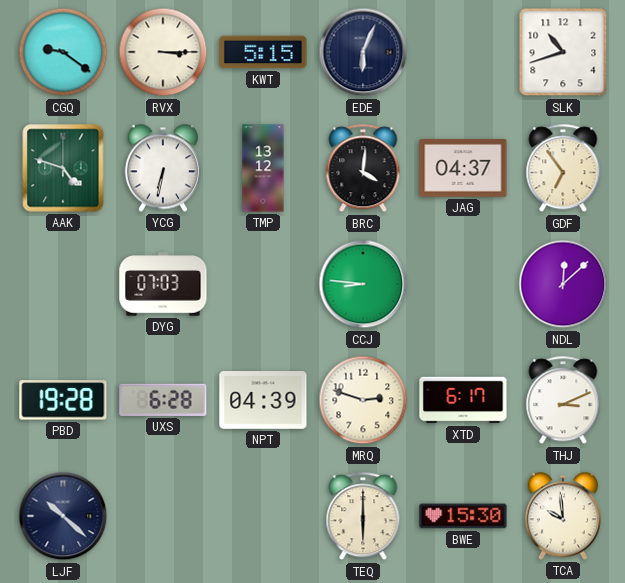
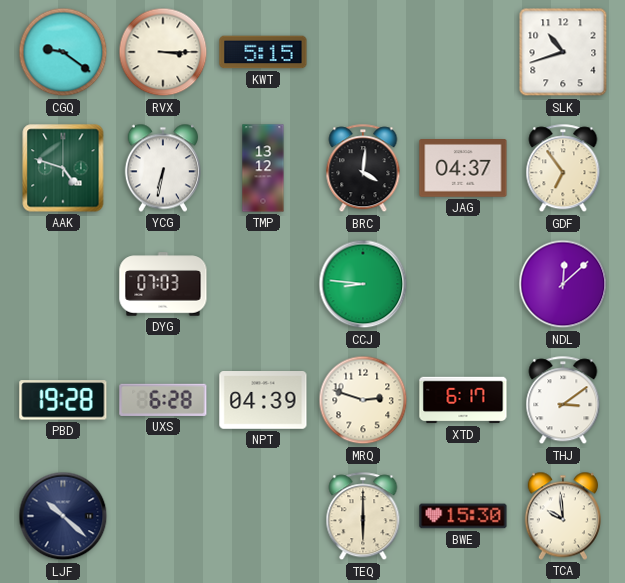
EDE: 6:04 -> none
THJ: 3:11 -> 3:09
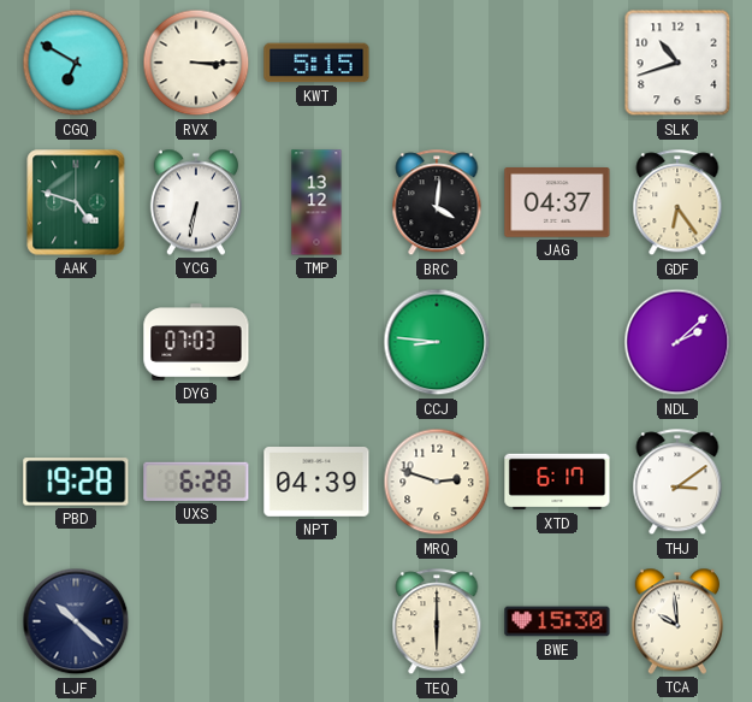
CGQ: 9:21 -> 6:50
GDF: 6:54 -> 6:24
NDL: 12:08 -> 2:08
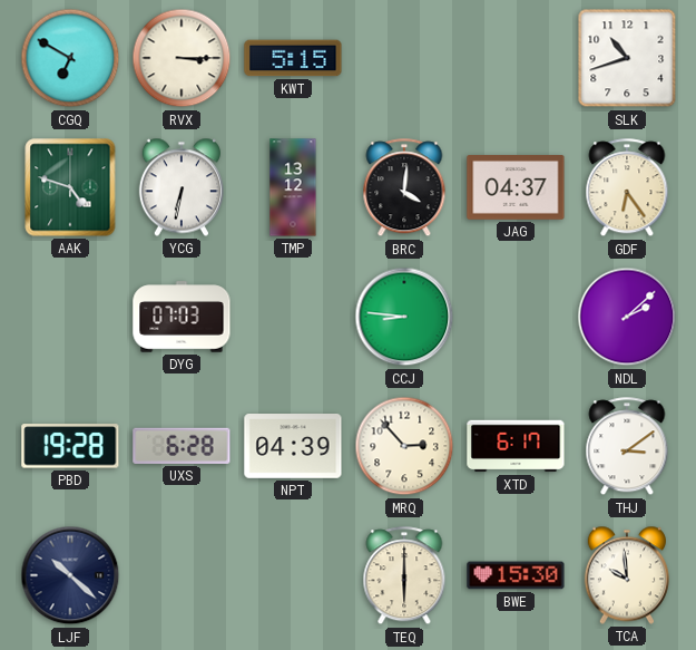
MRQ: 2:48 -> 2:53
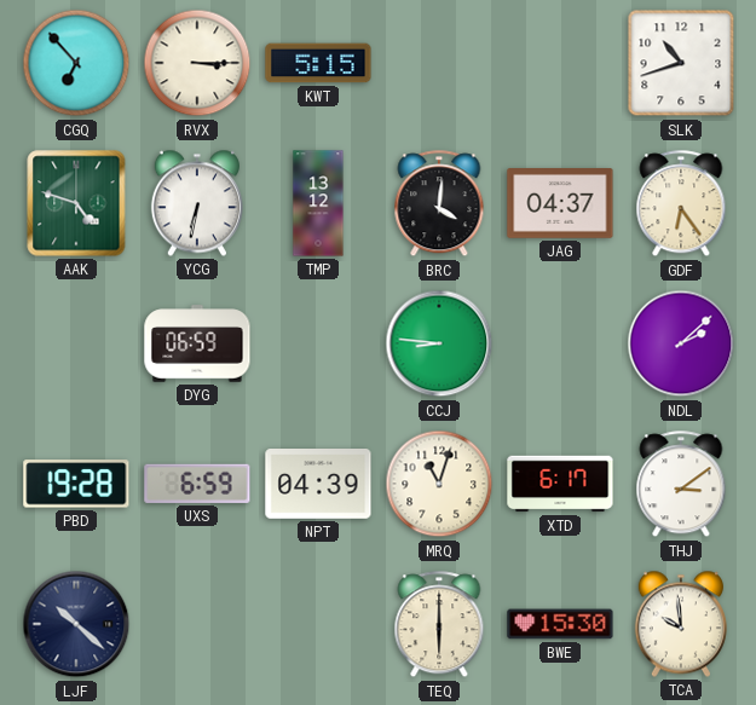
CGQ: 6:50 -> 6:53
DYG: 07:03 -> 06:59
UXS: 6:28 -> 6:59
MRQ: 2:53 -> 11:03
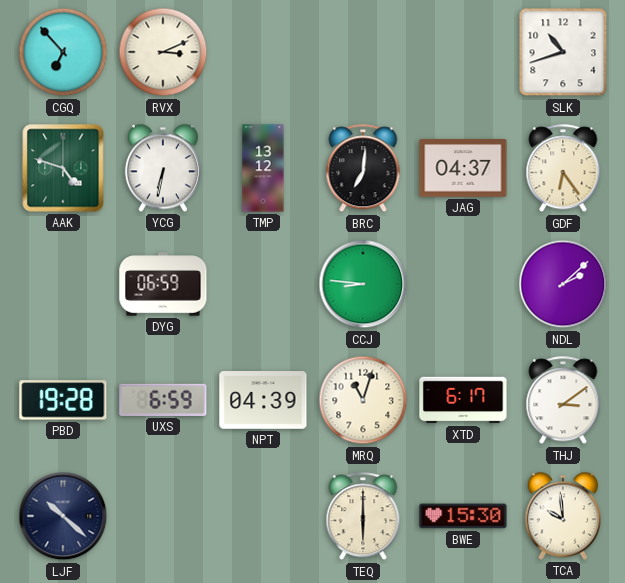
RVX: 3:15 -> 3:11
KWT: 5:15 -> none
BRC: 4:01 -> 7:01
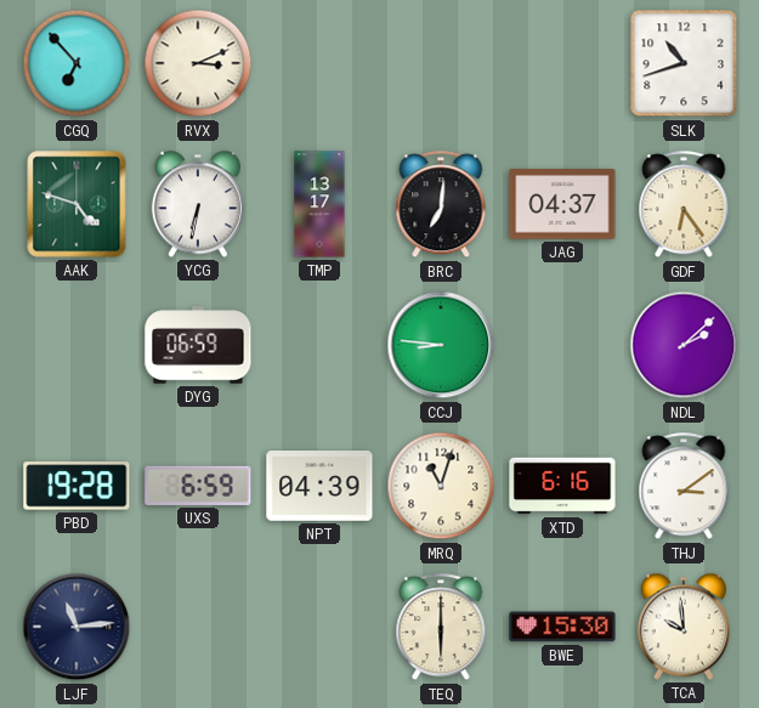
TMP: 13:12 -> 13:17
XTD: 6:17 -> 6:16
LJF: 10:22 -> 11:14
